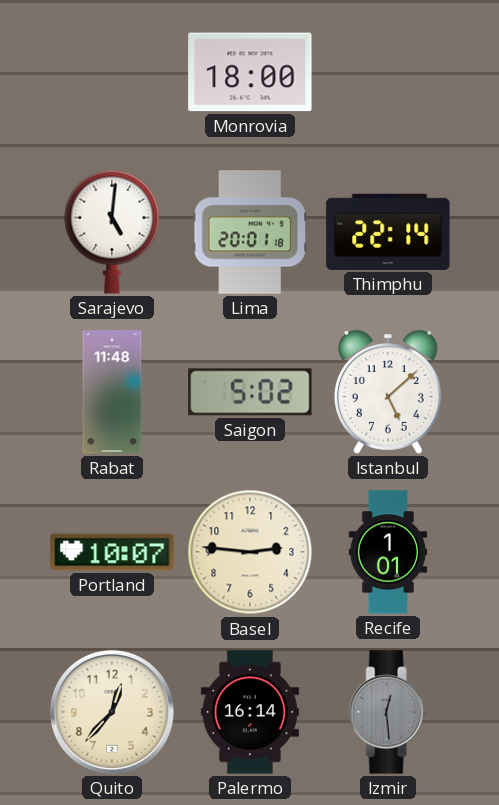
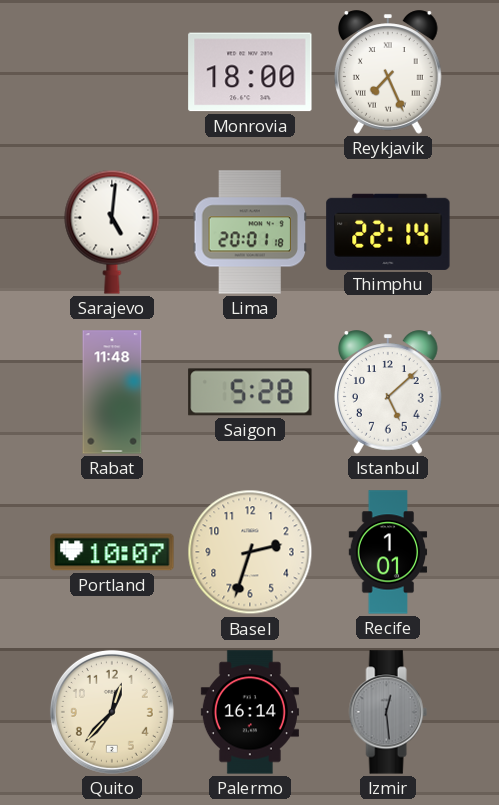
Reykjavik: none -> 7:26
Saigon: 5:02 -> 5:28
Basel: 2:46 -> 2:33
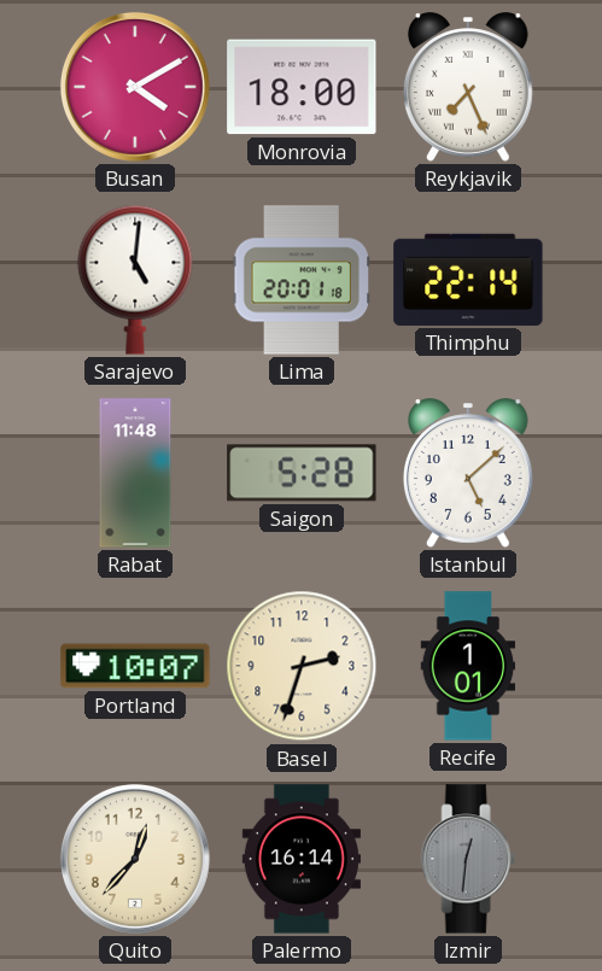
Busan: none -> 4:10
Izmir: 12:29 -> 12:31
